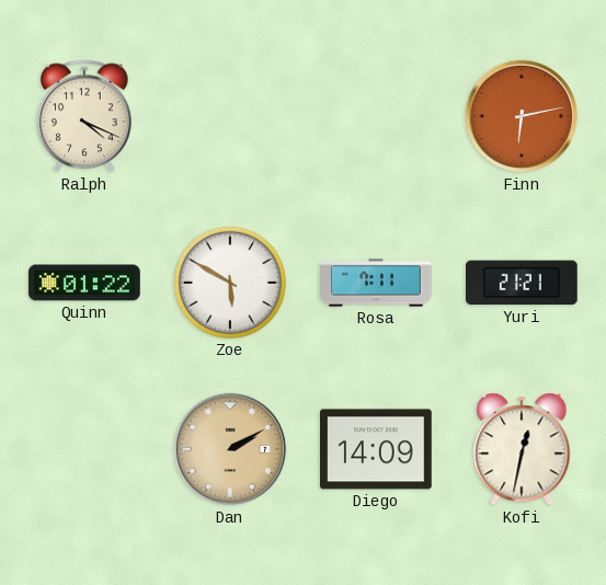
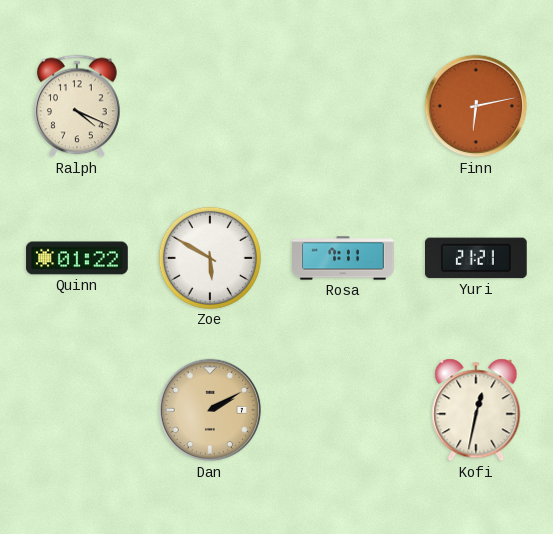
Diego: 14:09 -> none
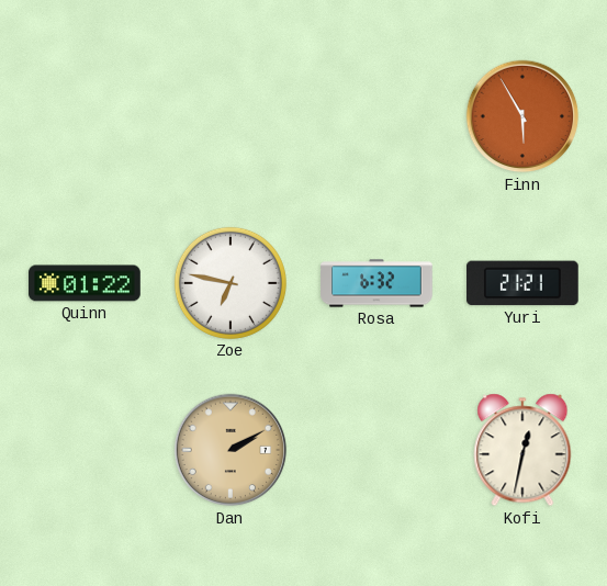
Ralph: 4:19 -> none
Finn: 6:13 -> 5:55
Zoe: 5:50 -> 6:47
Rosa: 7:11 -> 6:32
